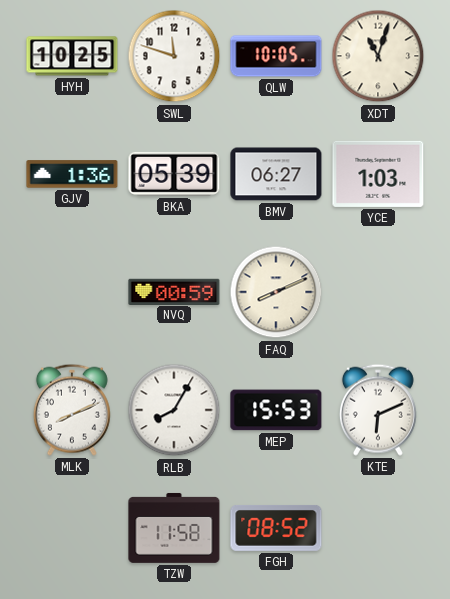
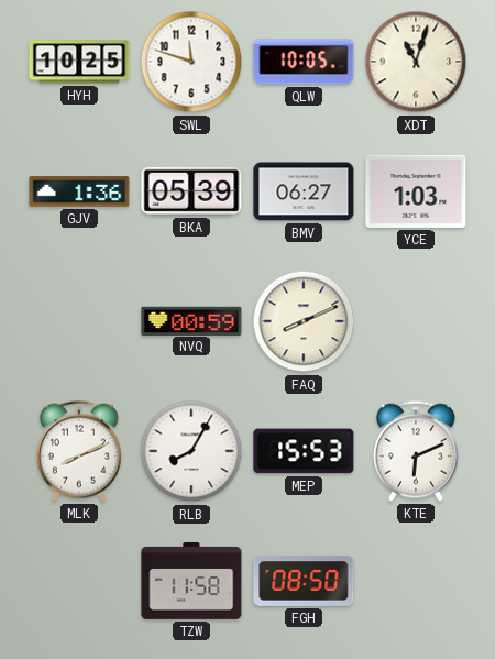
FGH: 08:52 -> 08:50
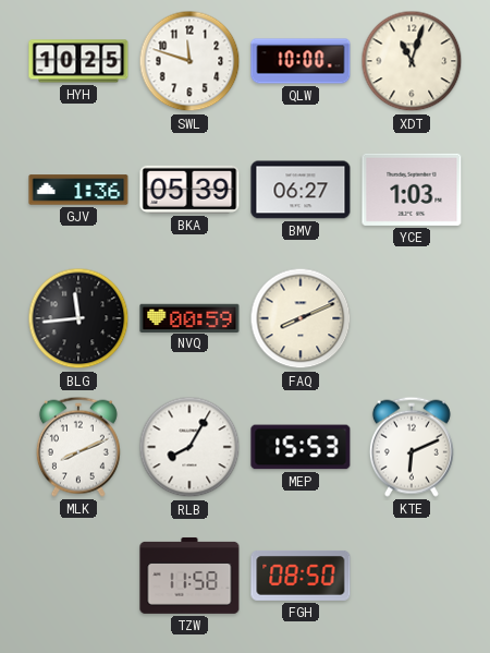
QLW: 10:05 -> 10:00
BLG: none -> 11:44
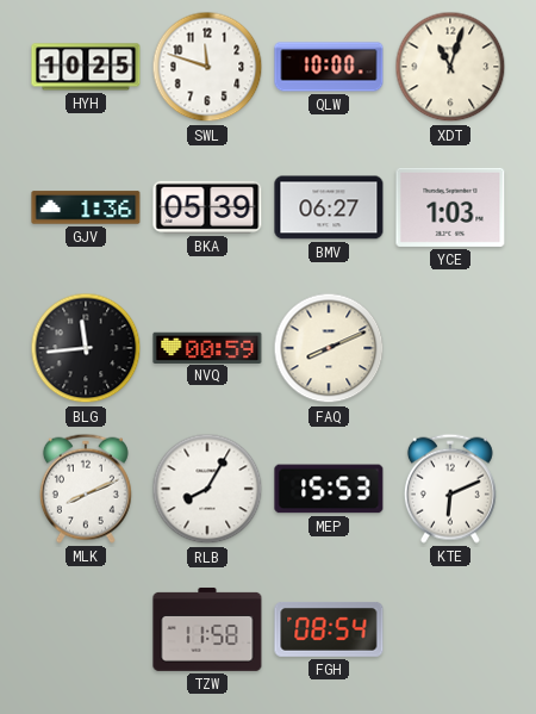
FGH: 08:50 -> 08:54
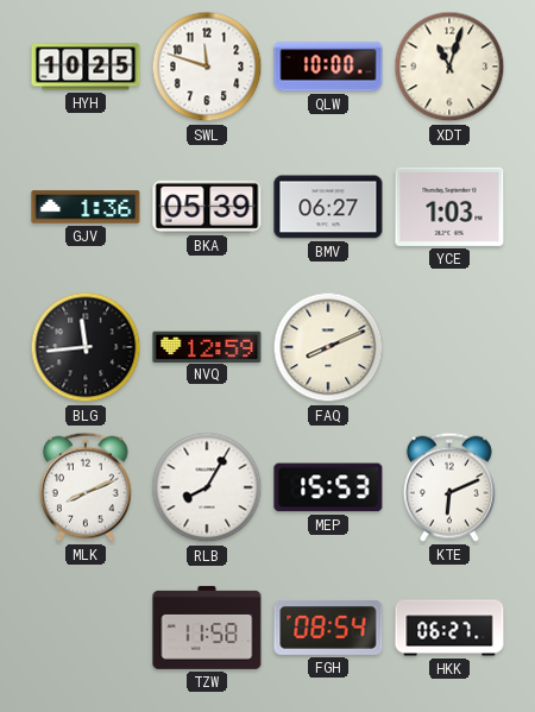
NVQ: 00:59 -> 12:59
HKK: none -> 06:27
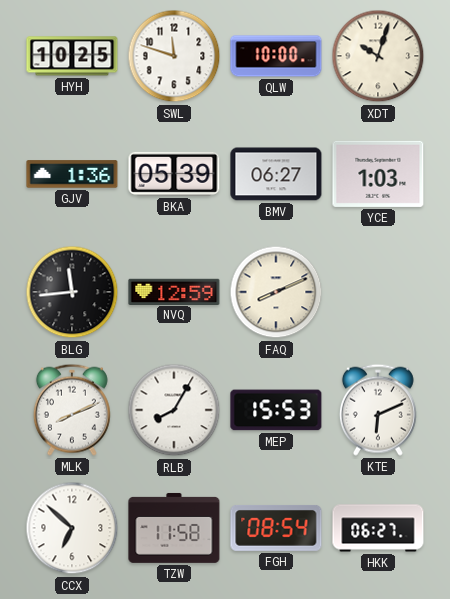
XDT: 11:03 -> 10:03
CCX: none -> 6:52
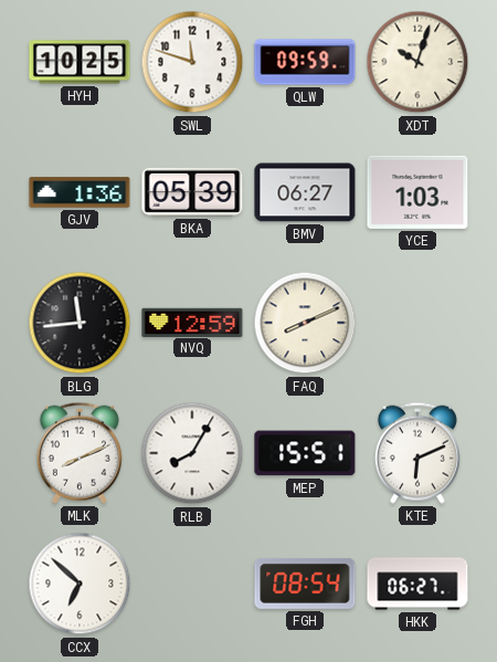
QLW: 10:00 -> 09:59
MEP: 15:53 -> 15:51
TZW: 11:58 -> none
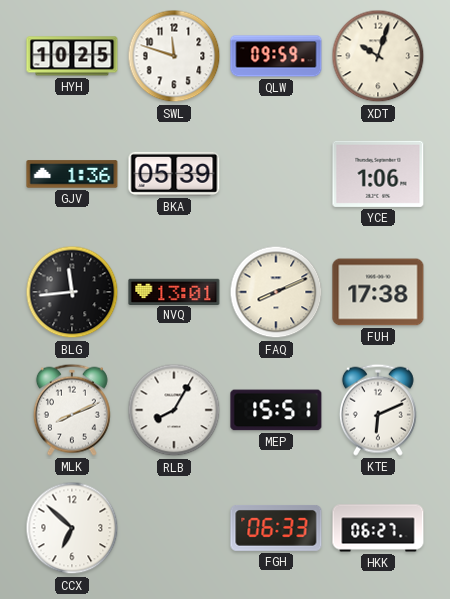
BMV: 06:27 -> none
YCE: 1:03 -> 1:06
NVQ: 12:59 -> 13:01
FUH: none -> 17:38
FGH: 08:54 -> 06:33
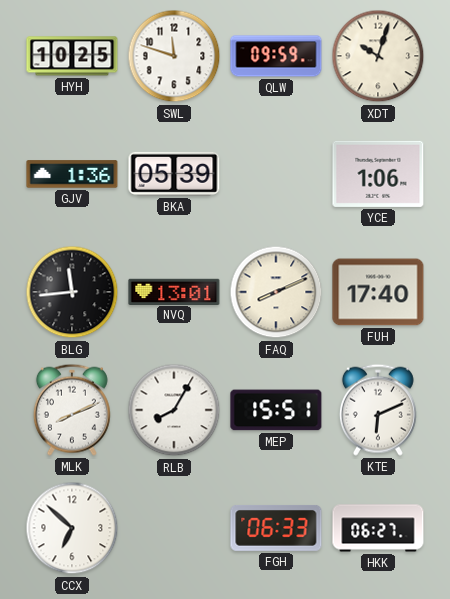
FUH: 17:38 -> 17:40
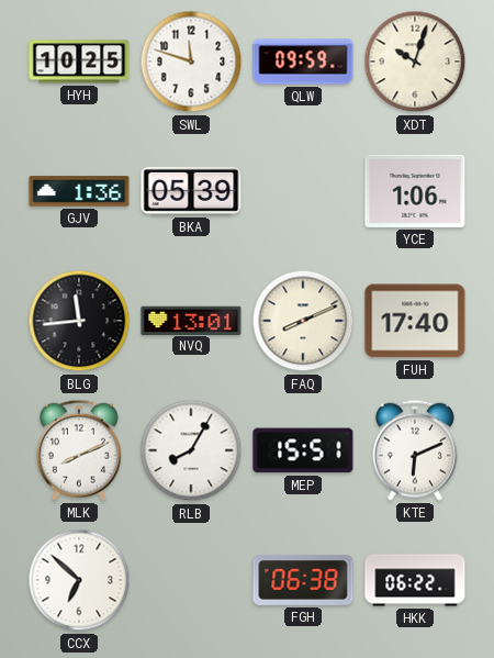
FGH: 06:33 -> 06:38
HKK: 06:27 -> 06:22
